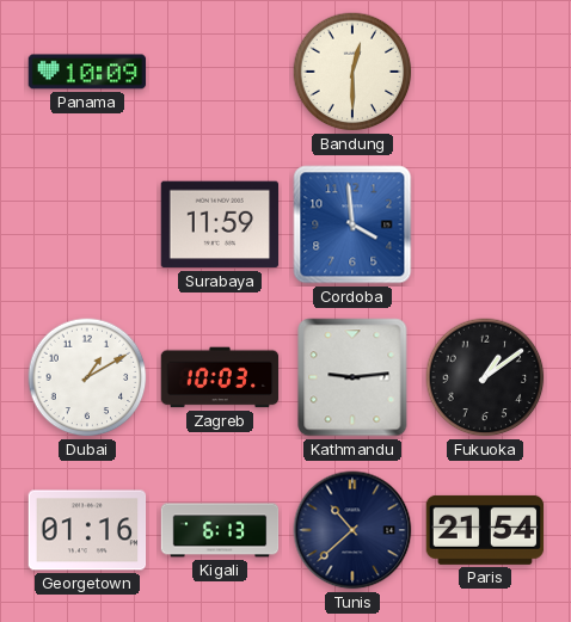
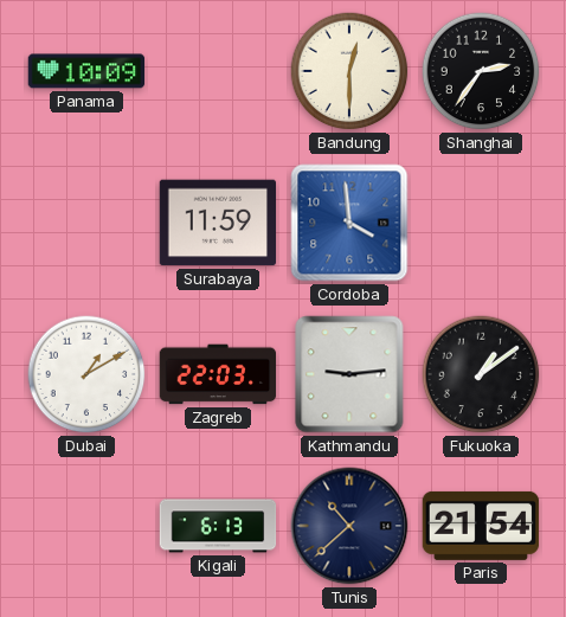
Shanghai: none -> 2:36
Zagreb: 10:03 -> 22:03
Georgetown: 01:16 -> none
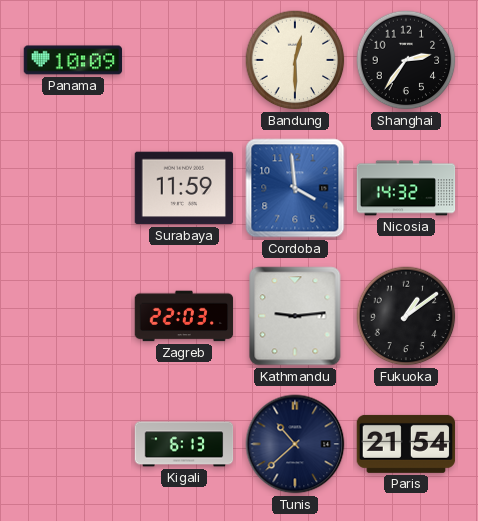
Nicosia: none -> 14:32
Dubai: 1:10 -> none
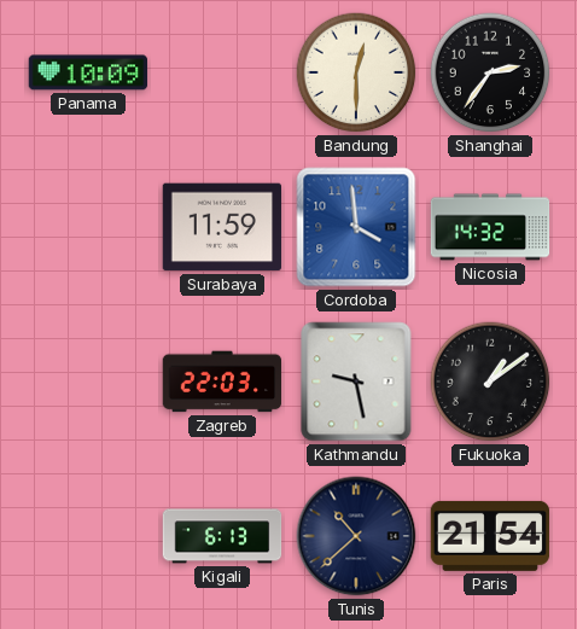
Kathmandu: 9:14 -> 9:28
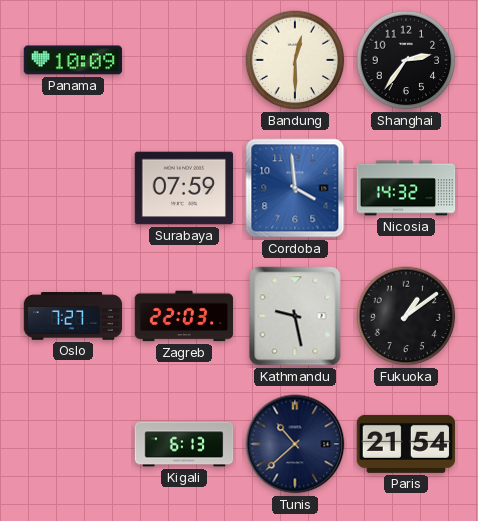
Surabaya: 11:59 -> 07:59
Oslo: none -> 7:27
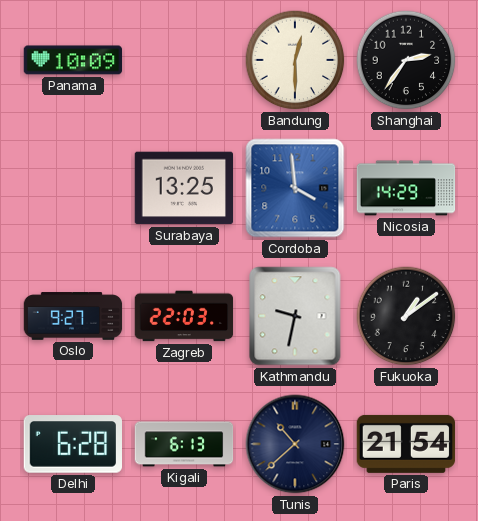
Surabaya: 07:59 -> 13:25
Nicosia: 14:32 -> 14:29
Oslo: 7:27 -> 9:27
Kathmandu: 9:28 -> 9:32
Delhi: none -> 6:28
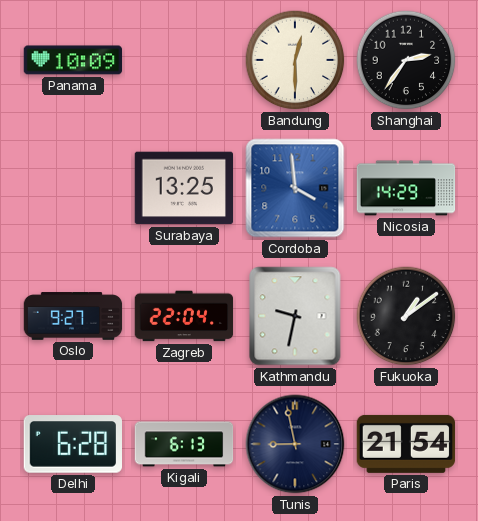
Zagreb: 22:03 -> 22:04
Tunis: 10:38 -> 8:58
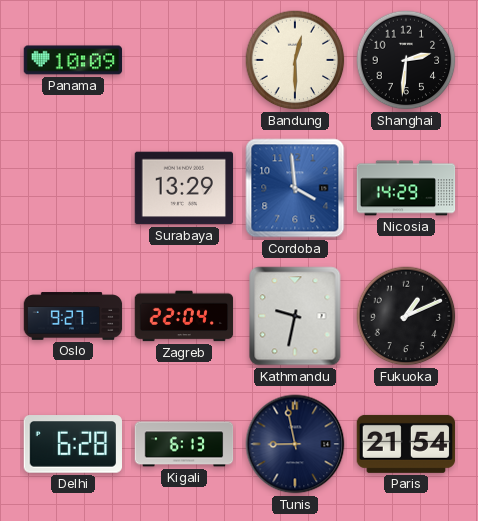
Shanghai: 2:36 -> 2:31
Surabaya: 13:25 -> 13:29
Fukuoka: 1:09 -> 1:11
